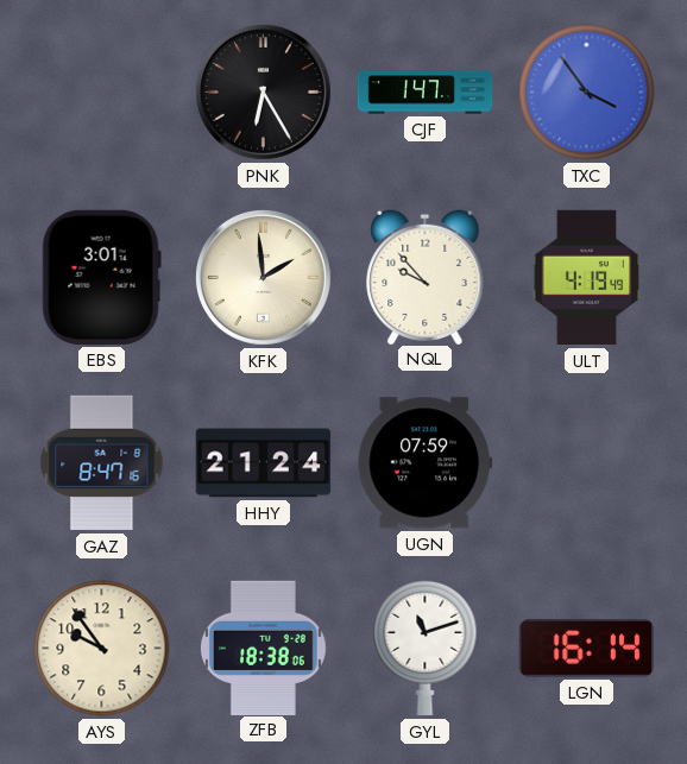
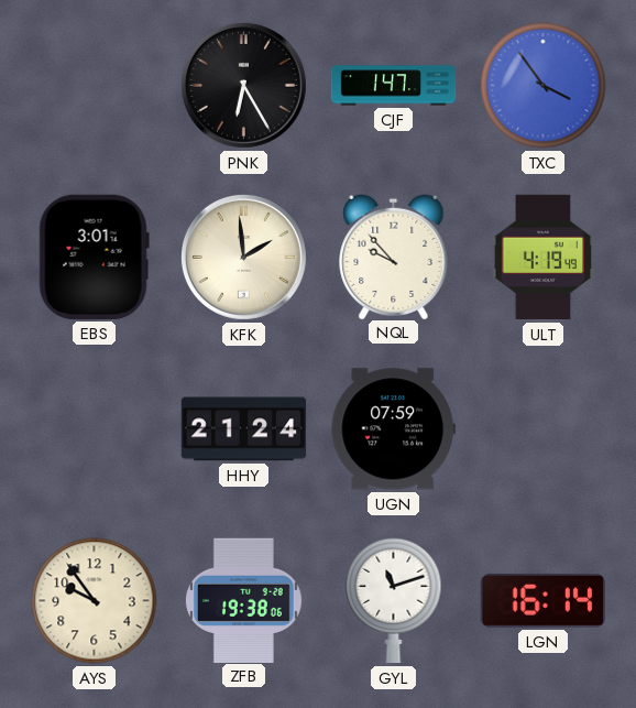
GAZ: 8:47 -> none
ZFB: 18:38 -> 19:38
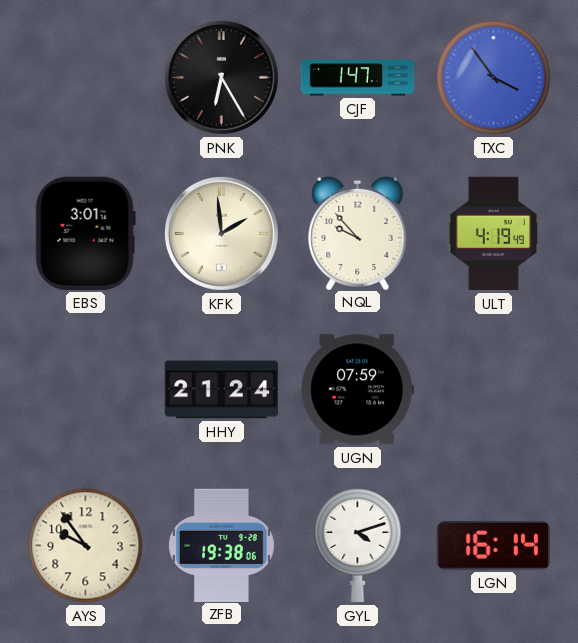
GYL: 11:12 -> 4:12
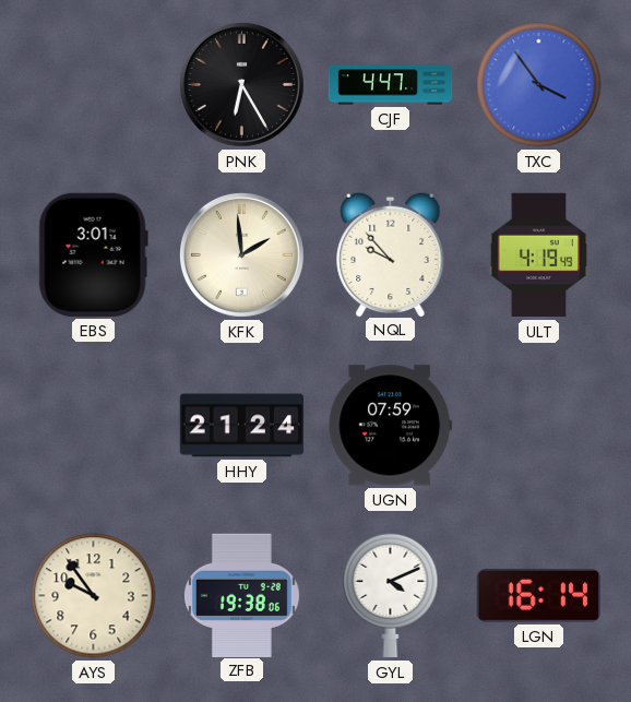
CJF: 1:47 -> 4:47
GYL: 4:12 -> 4:11
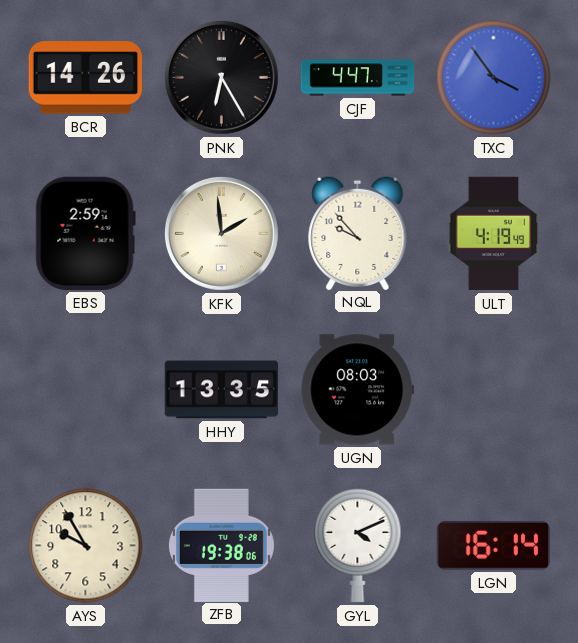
BCR: none -> 14:26
EBS: 3:01 -> 2:59
HHY: 21:24 -> 13:35
UGN: 07:59 -> 08:03
AYS: 9:54 -> 9:55
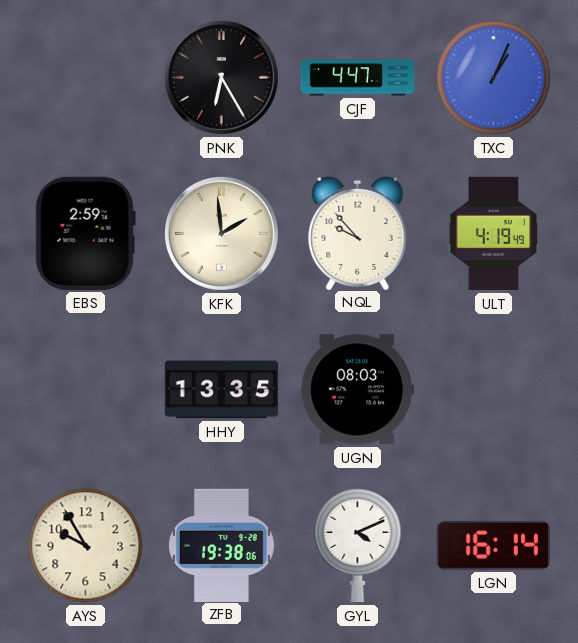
BCR: 14:26 -> none
TXC: 3:54 -> 1:04
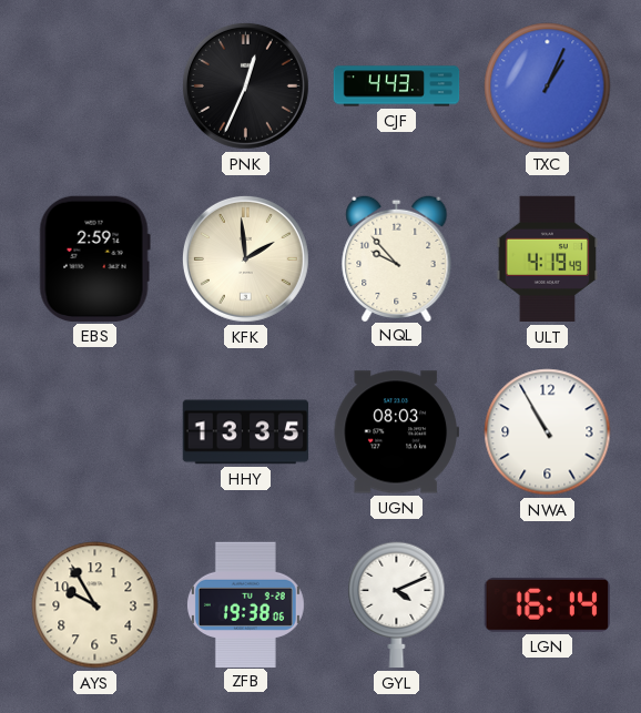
PNK: 6:25 -> 12:34
CJF: 4:47 -> 4:43
NWA: none -> 10:55
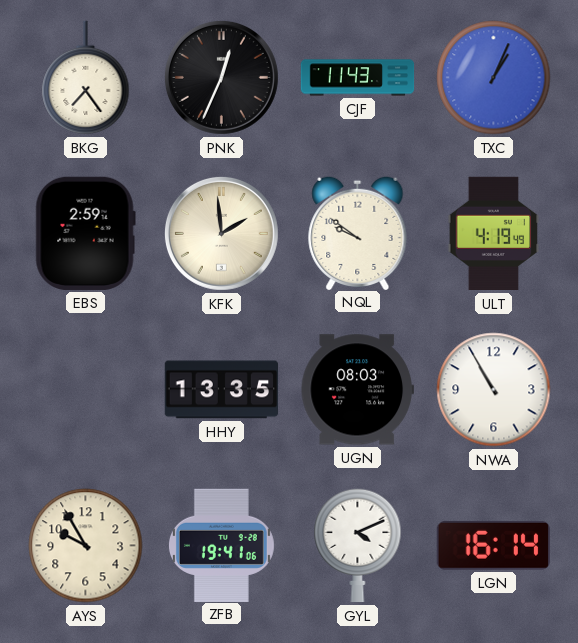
BKG: none -> 7:24
CJF: 4:43 -> 11:43
NQL: 9:53 -> 9:51
ZFB: 19:38 -> 19:41
